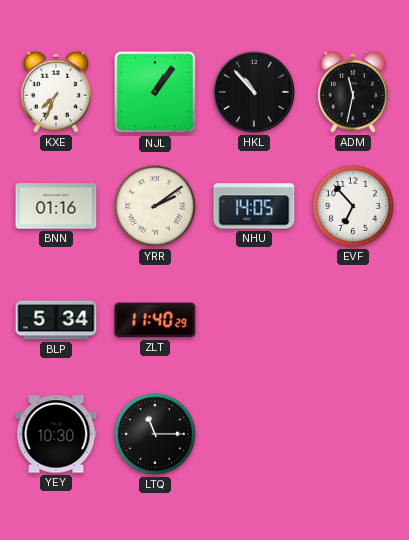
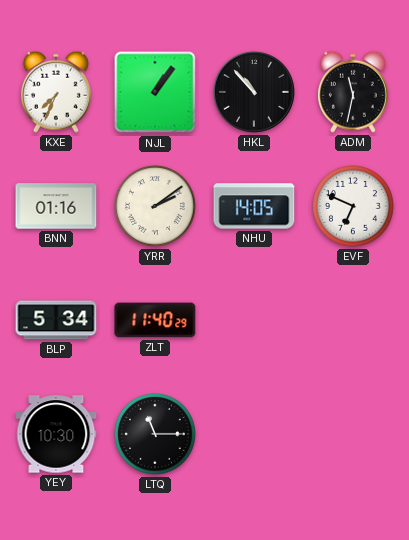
EVF: 6:53 -> 6:49
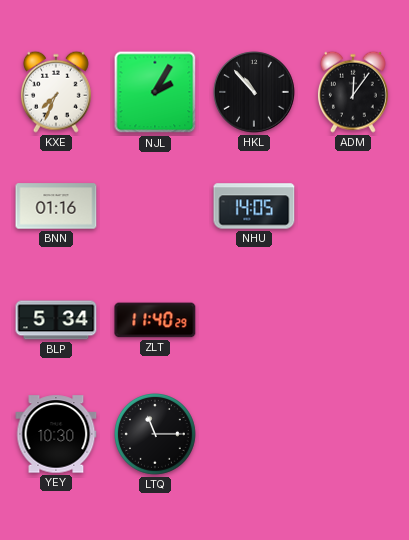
NJL: 1:06 -> 2:05
ADM: 11:32 -> 12:06
YRR: 2:09 -> none
EVF: 6:49 -> none
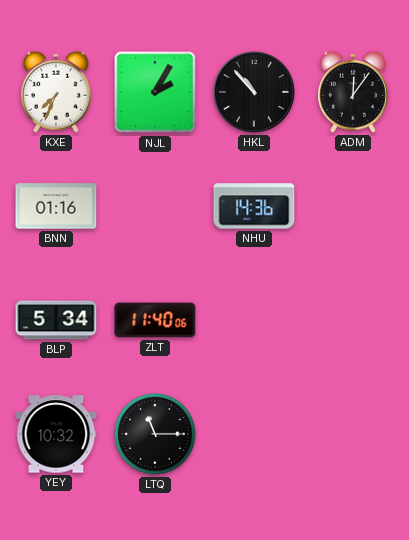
NHU: 14:05 -> 14:36
ZLT: 11:40:29 -> 11:40:06
YEY: 10:30 -> 10:32
